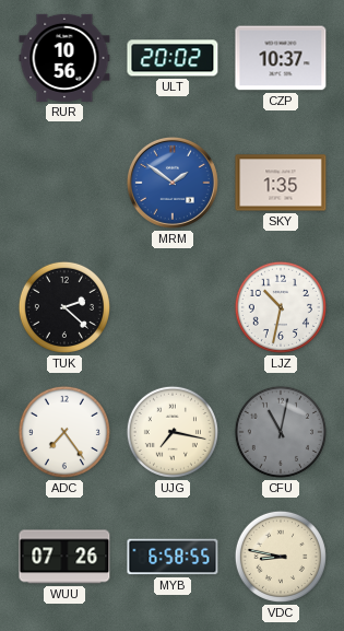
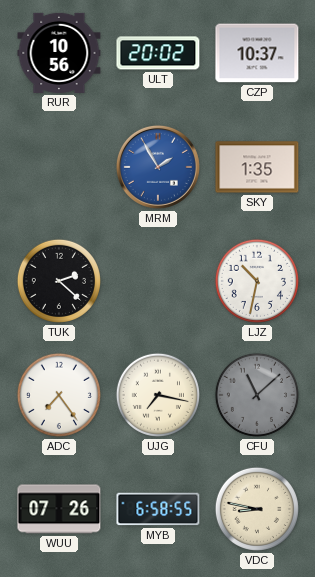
MRM: 1:51 -> 1:55
CFU: 11:02 -> 11:08
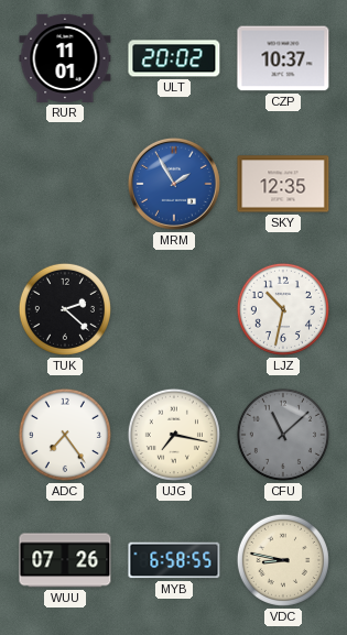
RUR: 10:56 -> 11:01
SKY: 1:35 -> 12:35
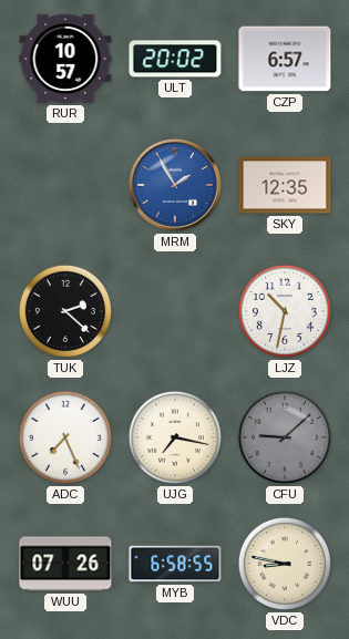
RUR: 11:01 -> 10:57
CZP: 10:37 -> 6:57
ADC: 7:24 -> 7:26
CFU: 11:08 -> 9:08
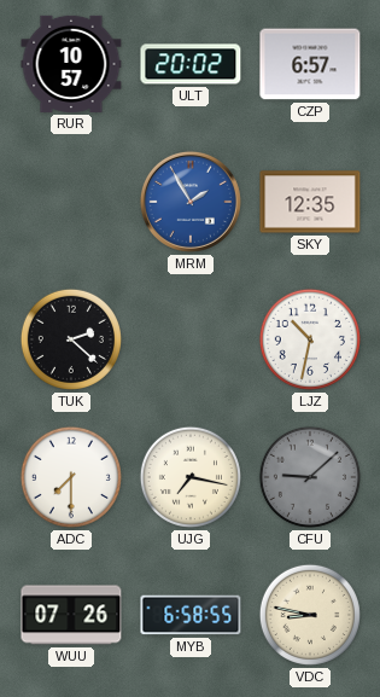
ADC: 7:26 -> 7:30
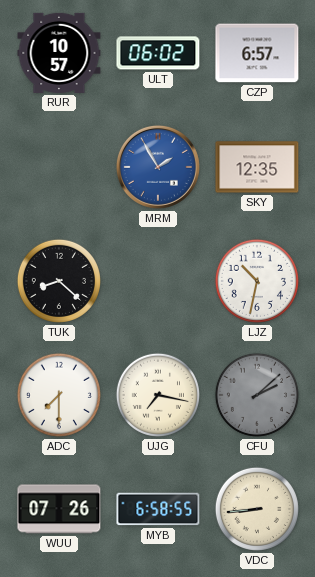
ULT: 20:02 -> 06:02
TUK: 2:22 -> 8:22
CFU: 9:08 -> 2:08
VDC: 8:47 -> 8:44
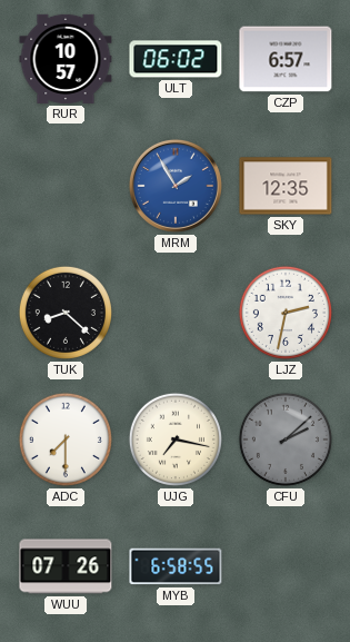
LJZ: 10:32 -> 2:32
VDC: 8:44 -> none
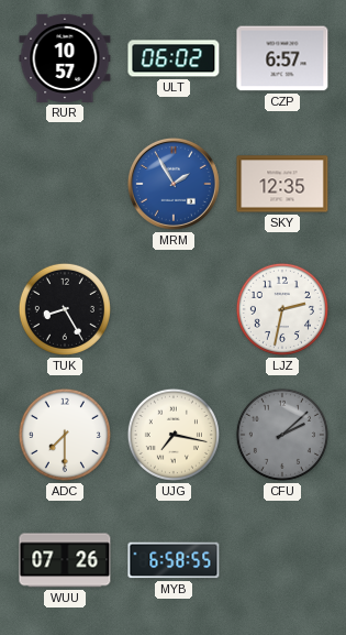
TUK: 8:22 -> 8:25
